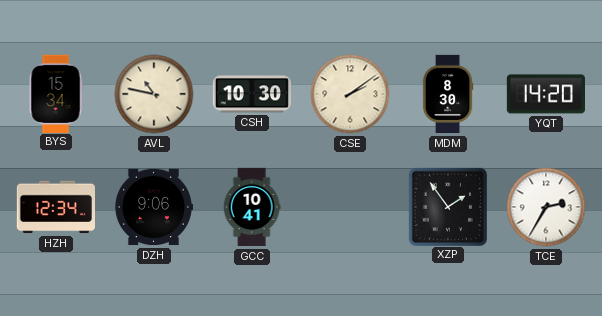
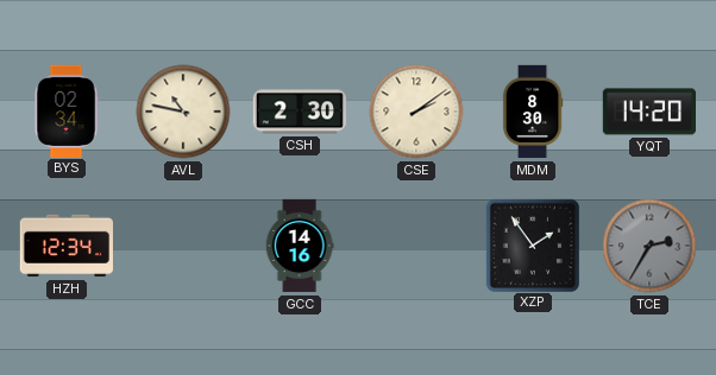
BYS: 15:34 -> 02:34
CSH: 10:30 -> 2:30
DZH: 9:06 -> none
GCC: 10:41 -> 14:16
TCE dial: white -> grey
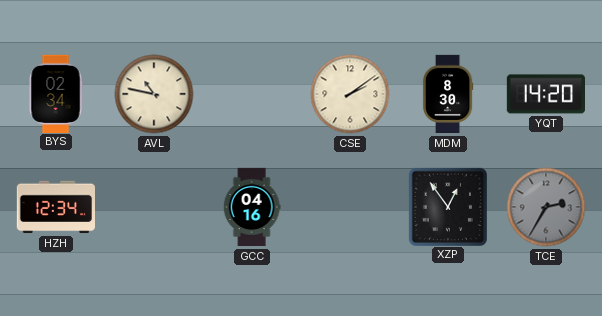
CSH: 2:30 -> none
GCC: 14:16 -> 04:16
XZP: 1:54 -> 12:54
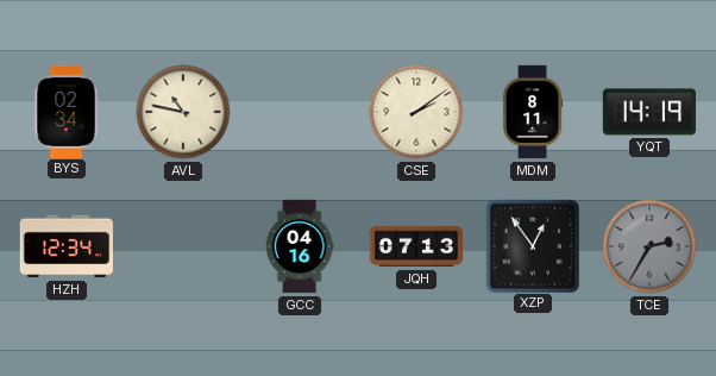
MDM: 8:30 -> 8:11
YQT: 14:20 -> 14:19
JQH: none -> 07:13
